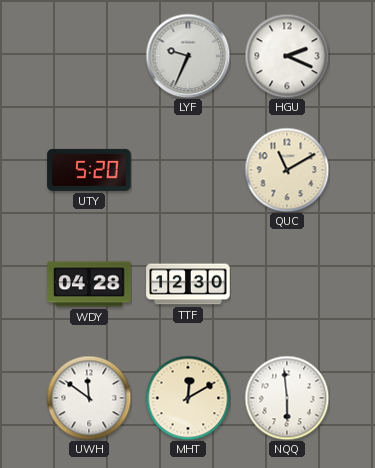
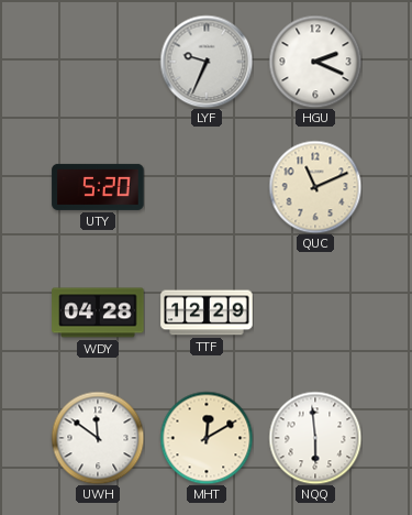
QUC: 11:10 -> 11:11
TTF: 12:30 -> 12:29
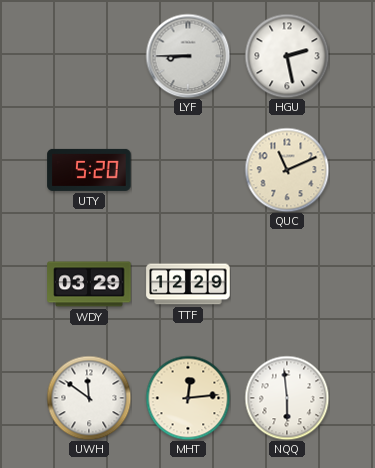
LYF: 9:34 -> 8:45
HGU: 2:19 -> 2:28
WDY: 04:28 -> 03:29
MHT: 12:10 -> 12:14
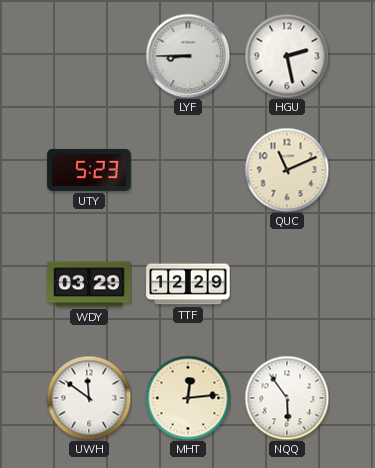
UTY: 5:20 -> 5:23
NQQ: 5:59 -> 5:54
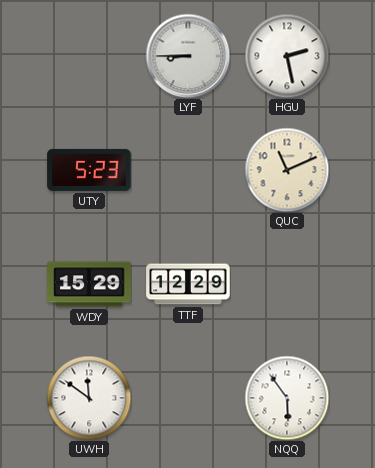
WDY: 03:29 -> 15:29
MHT: 12:14 -> none
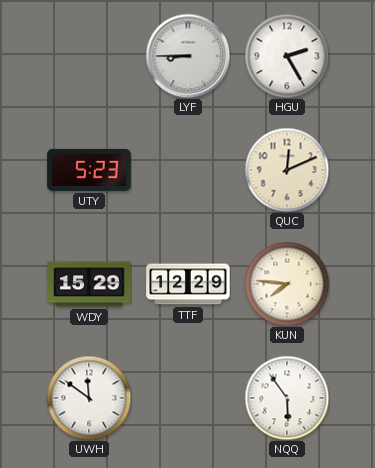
HGU: 2:28 -> 2:25
QUC: 11:11 -> 12:11
KUN: none -> 7:46
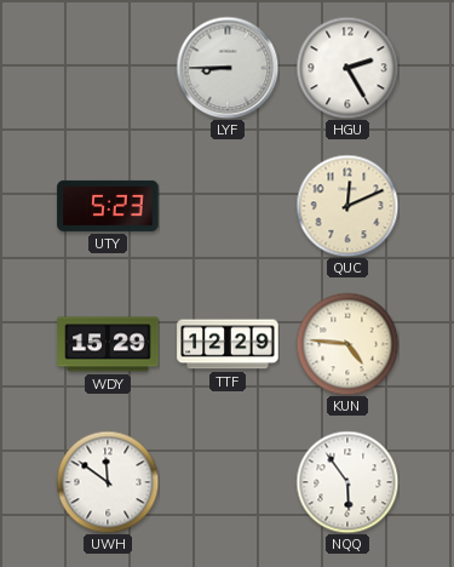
KUN: 7:46 -> 4:46
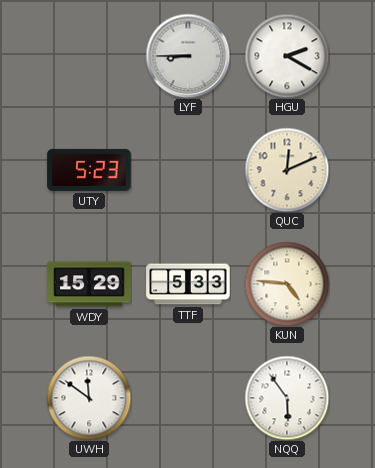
HGU: 2:25 -> 2:20
TTF: 12:29 -> 5:33
